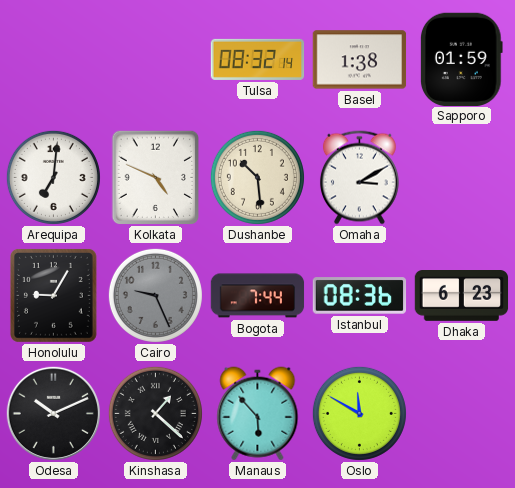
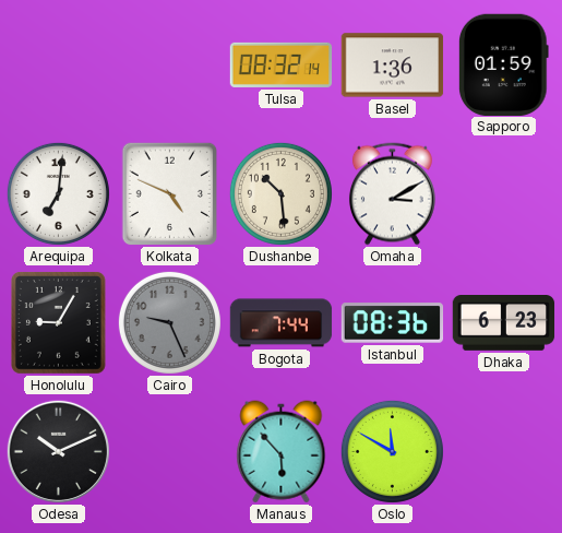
Basel: 1:38 -> 1:36
Kinshasa: 1:22 -> none
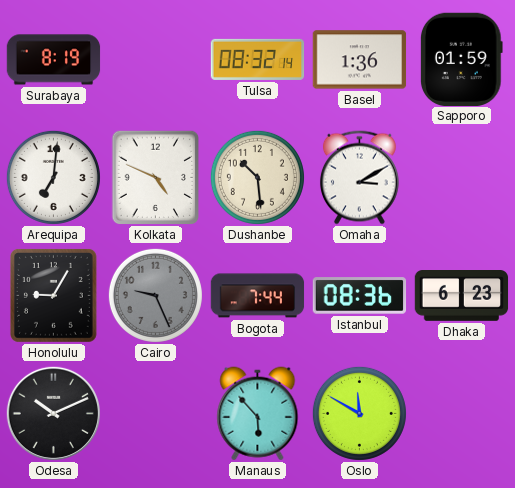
Surabaya: none -> 8:19
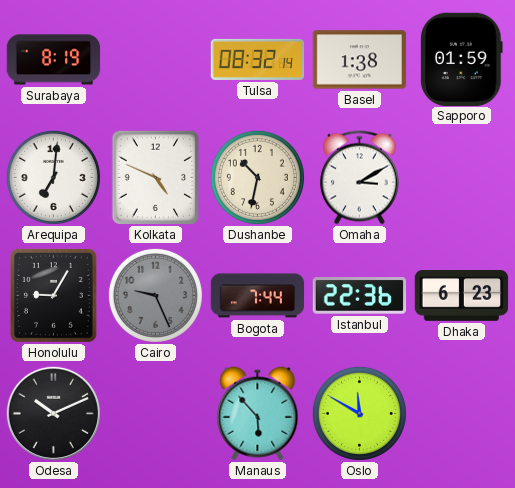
Basel: 1:36 -> 1:38
Dushanbe: 10:29 -> 10:32
Istanbul: 08:36 -> 22:36
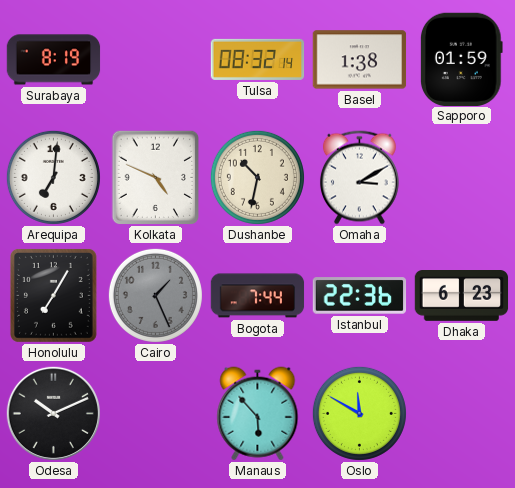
Honolulu: 9:05 -> 7:05
Cairo: 9:26 -> 1:26
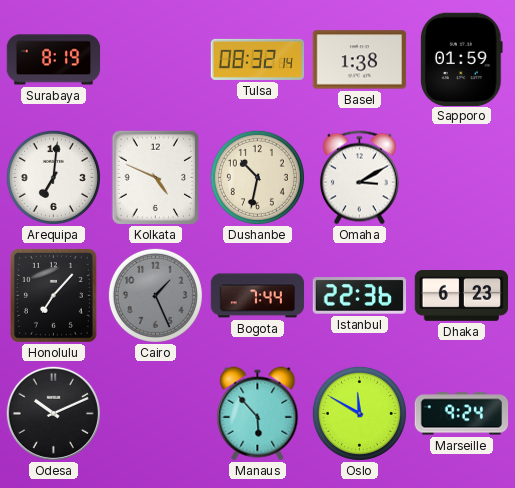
Honolulu: 7:05 -> 7:07
Marseille: none -> 9:24
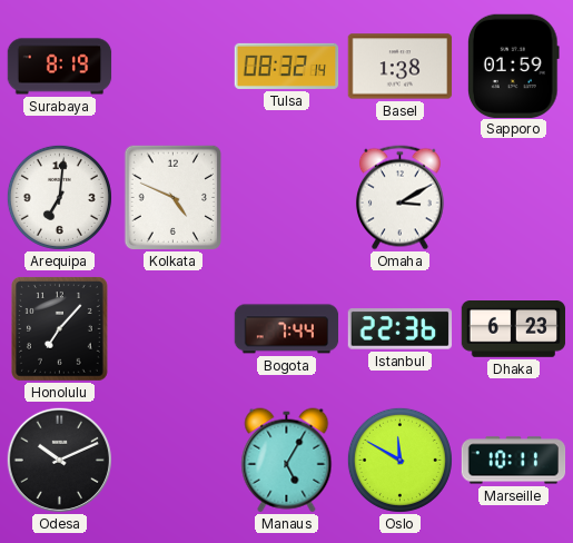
Dushanbe: 10:32 -> none
Cairo: 1:26 -> none
Manaus: 5:53 -> 5:05
Marseille: 9:24 -> 10:11
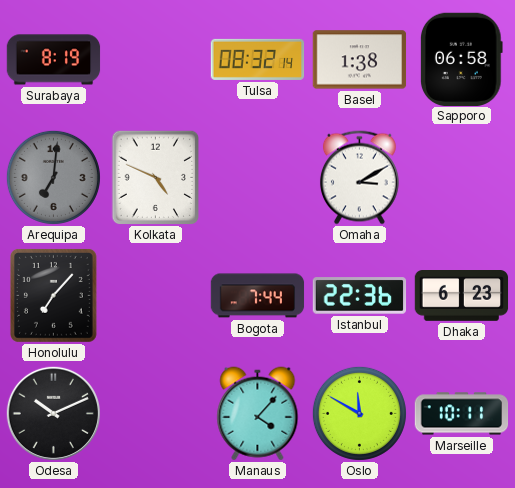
Sapporo: 01:59 -> 06:58
Arequipa dial: white -> grey
Manaus: 5:05 -> 4:07
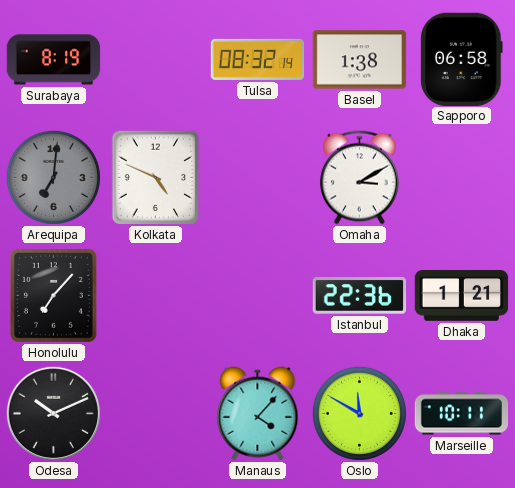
Bogota: 7:44 -> none
Dhaka: 6:23 -> 1:21
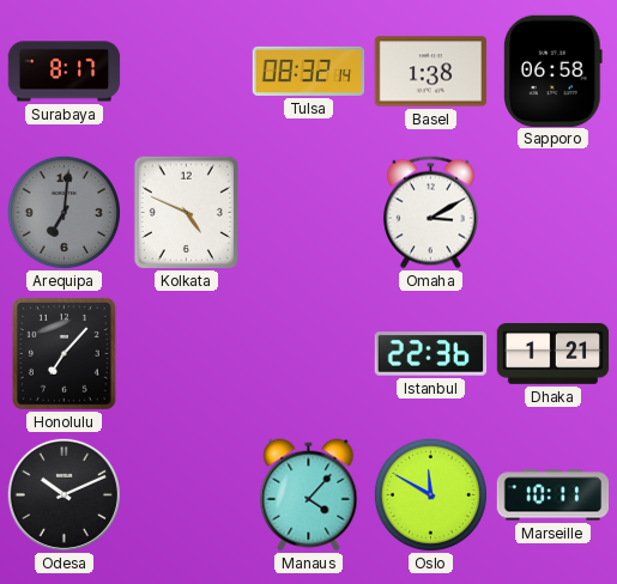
Surabaya: 8:19 -> 8:17
